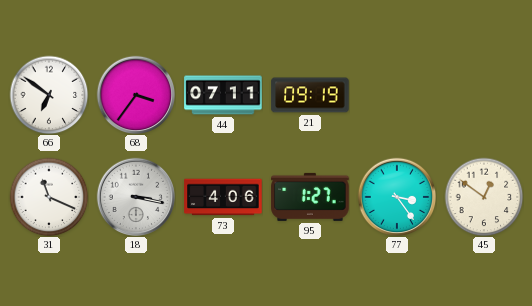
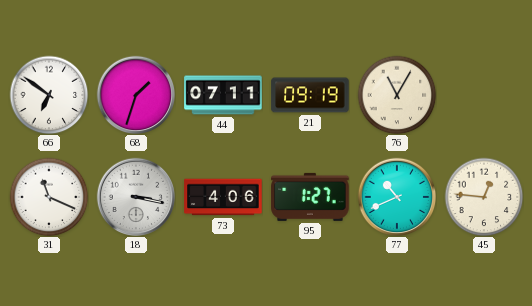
68: 3:36 -> 1:33
76: none -> 11:05
77: 3:24 -> 10:41
45: 12:51 -> 12:46
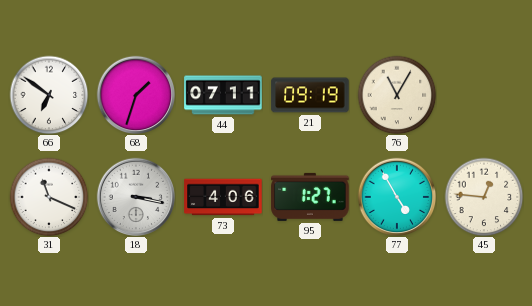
77: 10:41 -> 4:55
